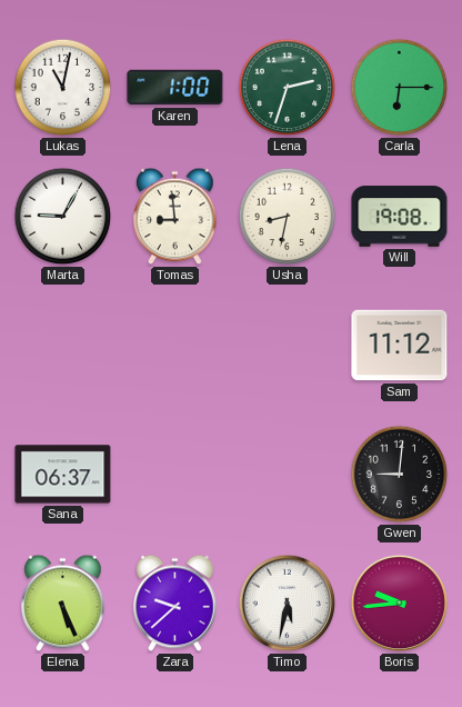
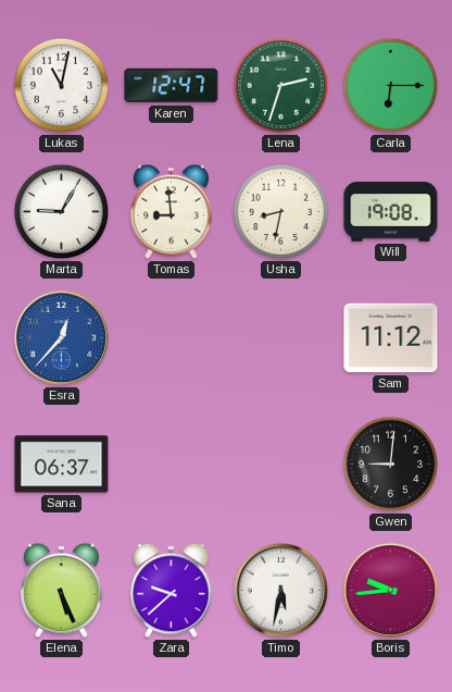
Karen: 1:00 -> 12:47
Esra: none -> 12:37
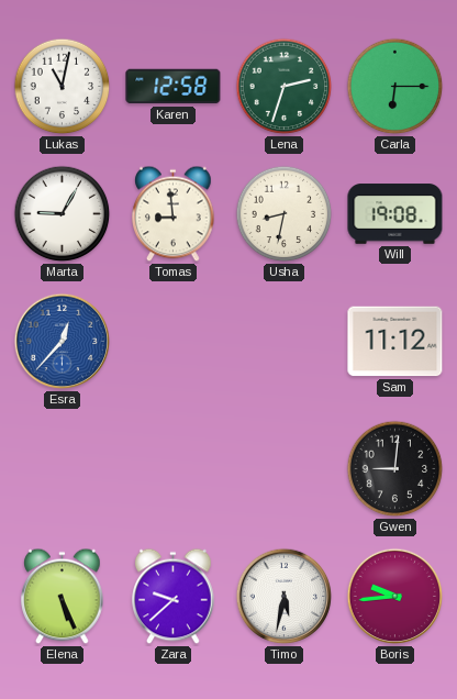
Karen: 12:47 -> 12:58
Sana: 06:37 -> none
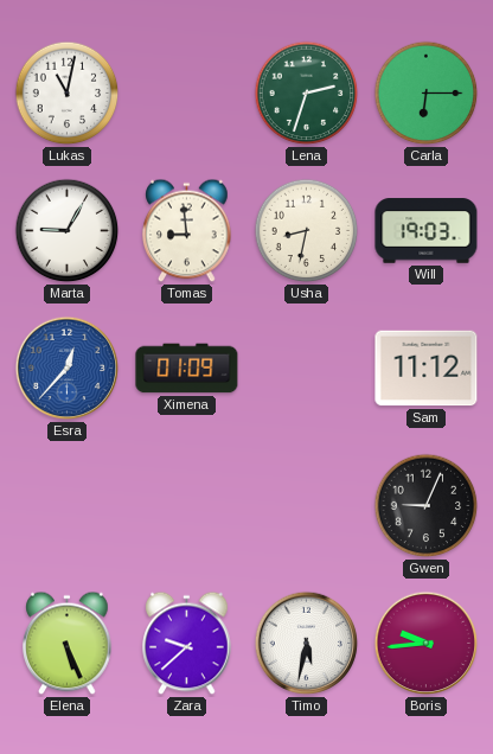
Karen: 12:58 -> none
Will: 19:08 -> 19:03
Ximena: none -> 01:09
Gwen: 9:01 -> 9:04
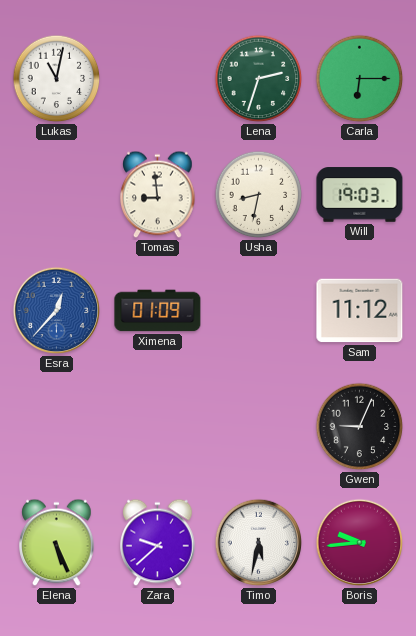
Marta: 9:05 -> none
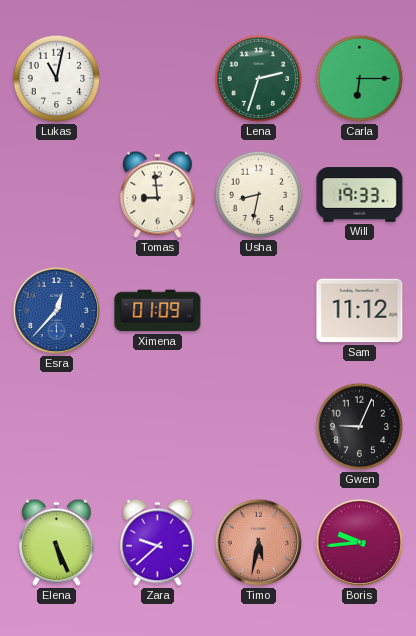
Will: 19:03 -> 19:33
Timo dial: white -> salmon
